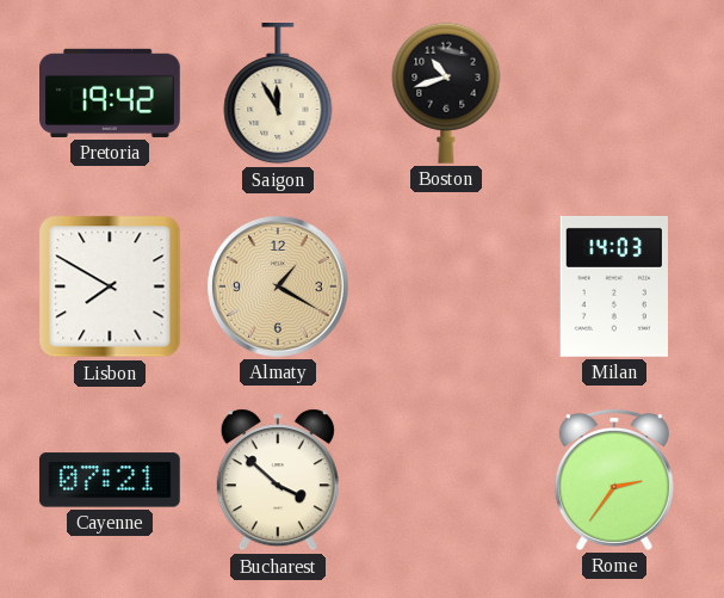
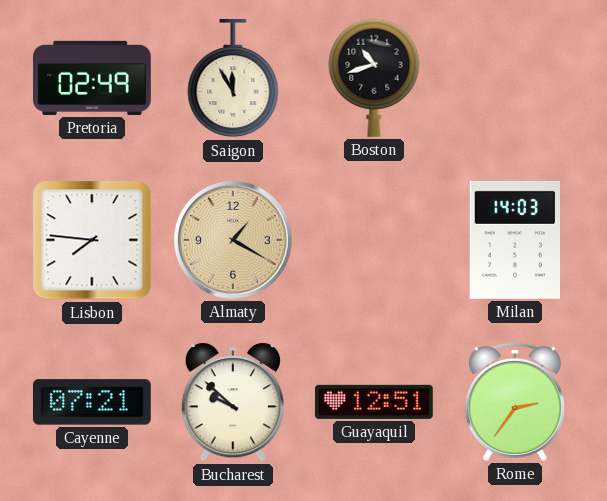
Pretoria: 19:42 -> 02:49
Lisbon: 7:50 -> 7:46
Bucharest: 3:52 -> 9:52
Guayaquil: none -> 12:51
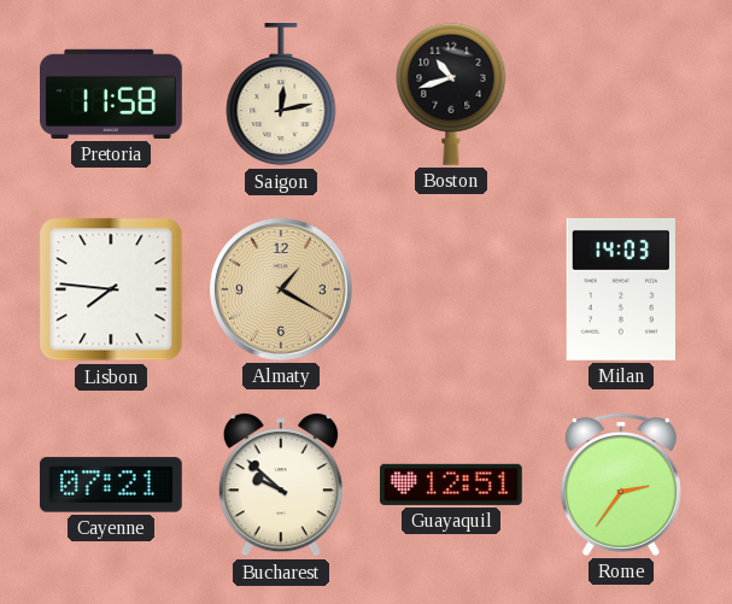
Pretoria: 02:49 -> 11:58
Saigon: 11:55 -> 12:13
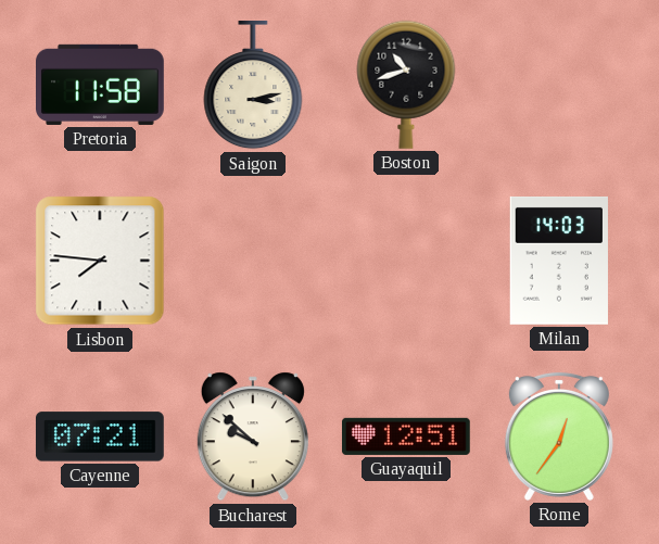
Saigon: 12:13 -> 3:13
Almaty: 1:20 -> none
Rome: 2:36 -> 12:36
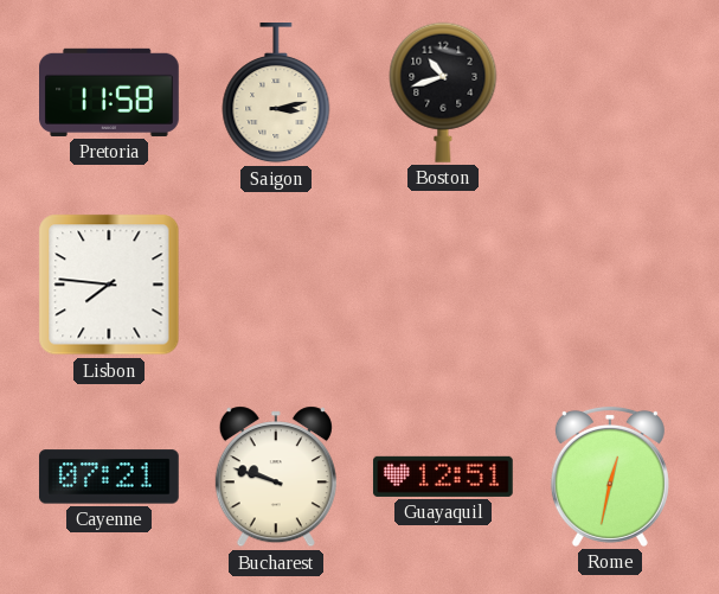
Milan: 14:03 -> none
Bucharest: 9:52 -> 9:48
Rome: 12:36 -> 12:32
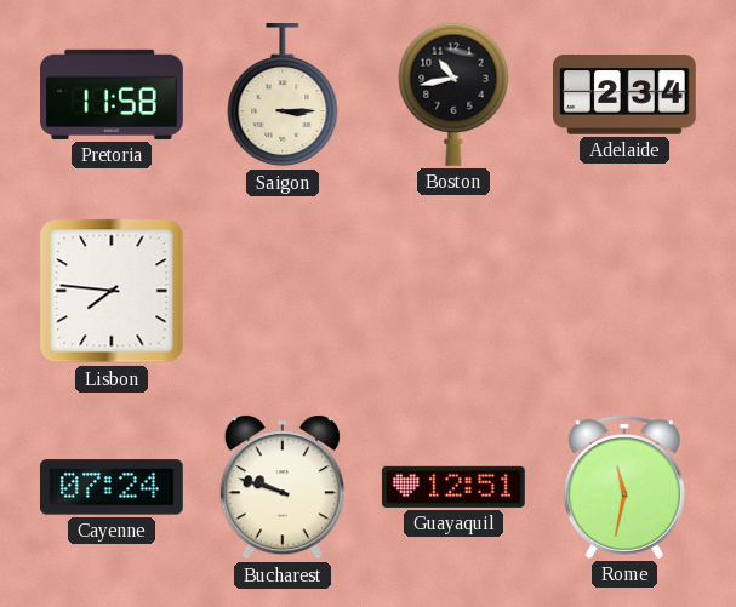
Saigon: 3:13 -> 3:15
Boston: 10:42 -> 10:43
Adelaide: none -> 2:34
Cayenne: 07:21 -> 07:24
Rome: 12:32 -> 11:32
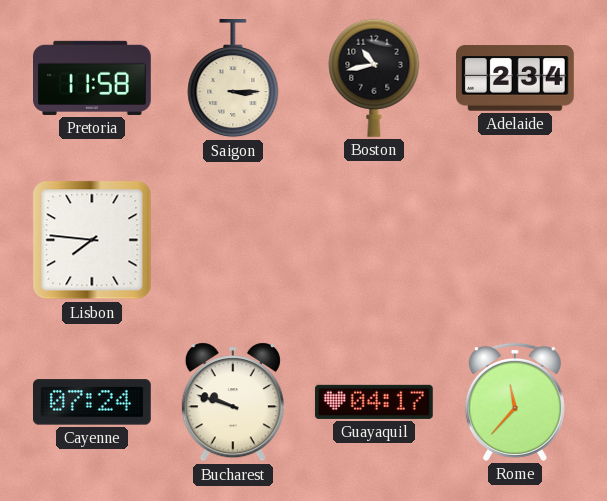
Guayaquil: 12:51 -> 04:17
Rome: 11:32 -> 11:37
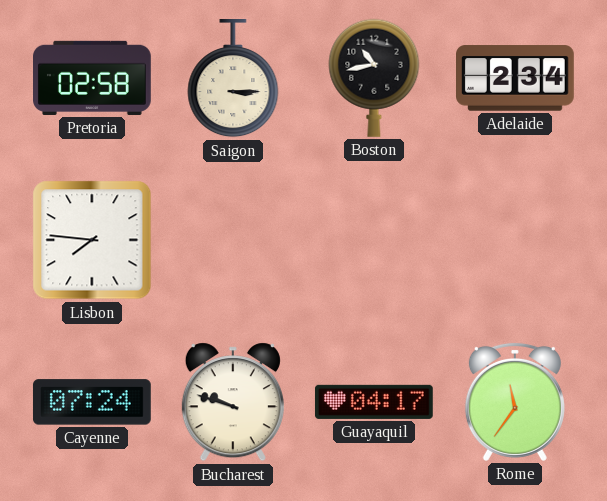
Pretoria: 11:58 -> 02:58
Rome: 11:37 -> 11:36
